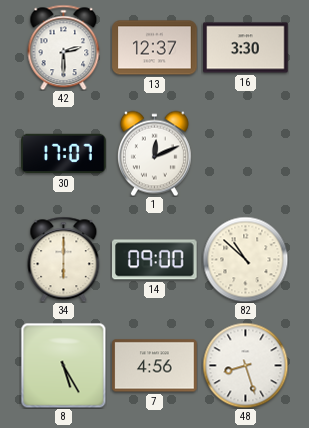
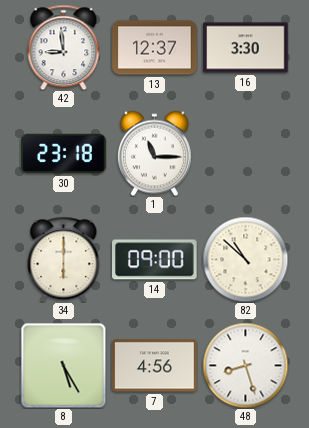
42: 2:30 -> 8:59
30: 17:07 -> 23:18
1: 12:11 -> 11:15
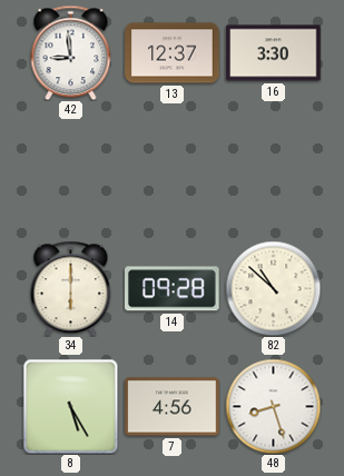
30: 23:18 -> none
1: 11:15 -> none
14: 09:00 -> 09:28
